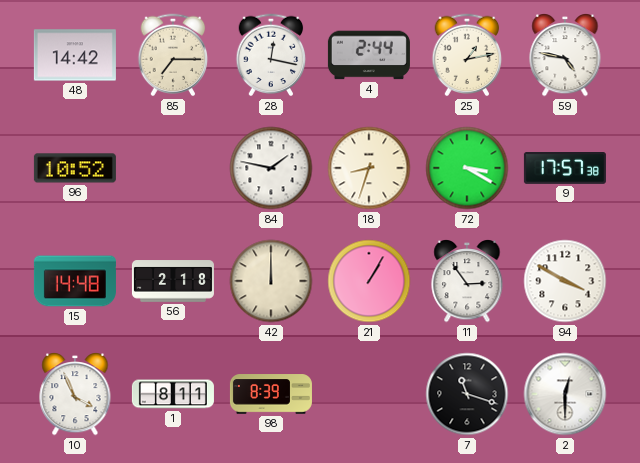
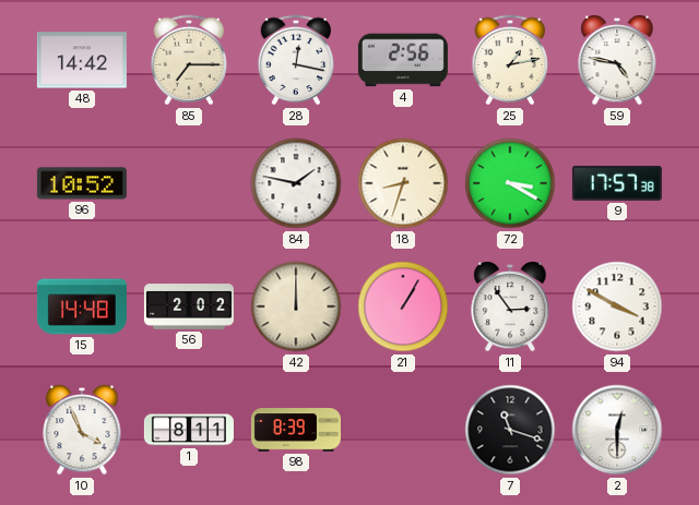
4: 2:44 -> 2:56
56: 2:18 -> 2:02
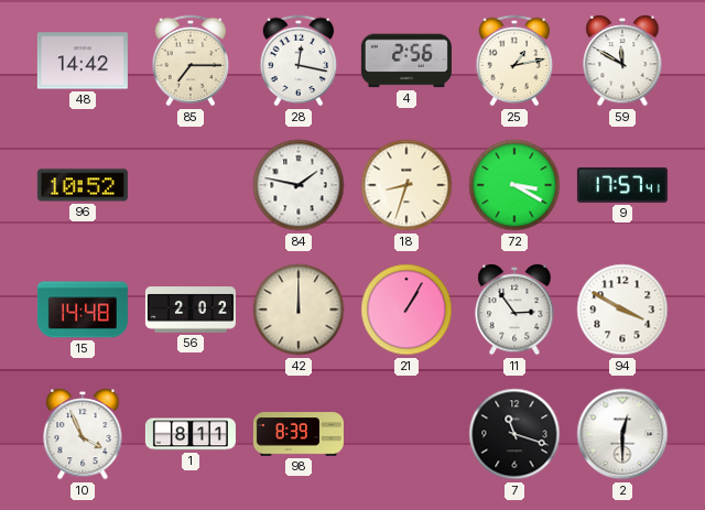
59: 4:47 -> 11:50
9: 17:57:38 -> 17:57:41
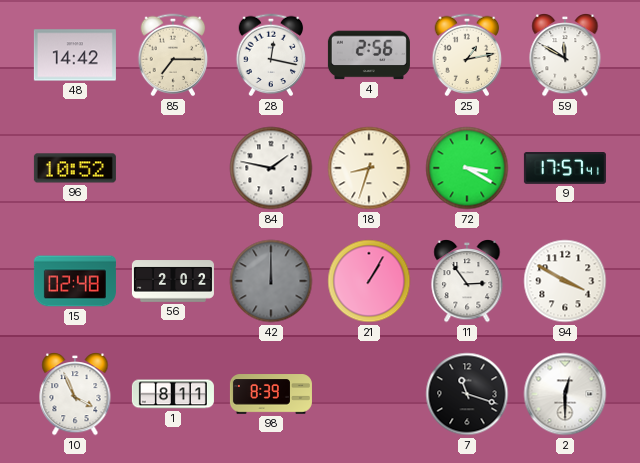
15: 14:48 -> 02:48
42 dial: cream -> grey
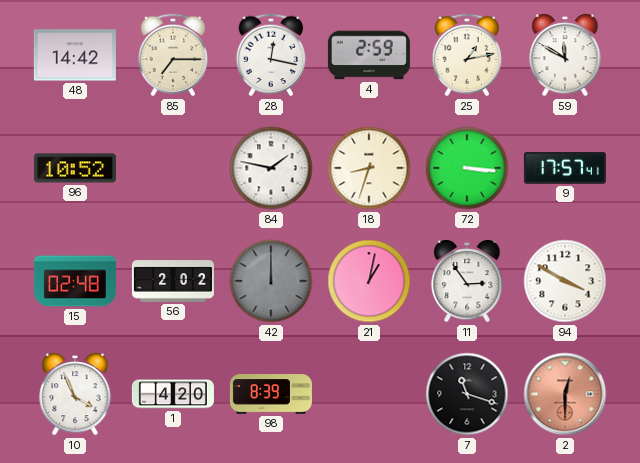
4: 2:56 -> 2:59
72: 3:20 -> 3:16
21: 1:05 -> 1:02
1: 8:11 -> 4:20
2 dial: white -> salmon
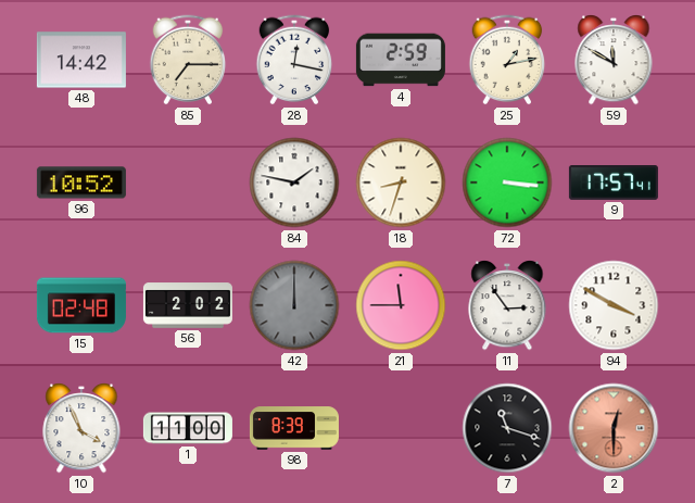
21: 1:02 -> 11:45
1: 4:20 -> 11:00
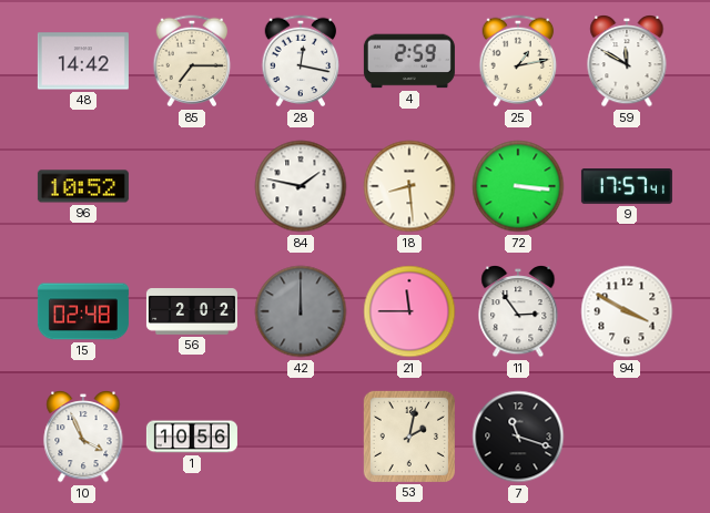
18: 8:33 -> 8:29
1: 11:00 -> 10:56
98: 8:39 -> none
53: none -> 2:02
2: 12:30 -> none
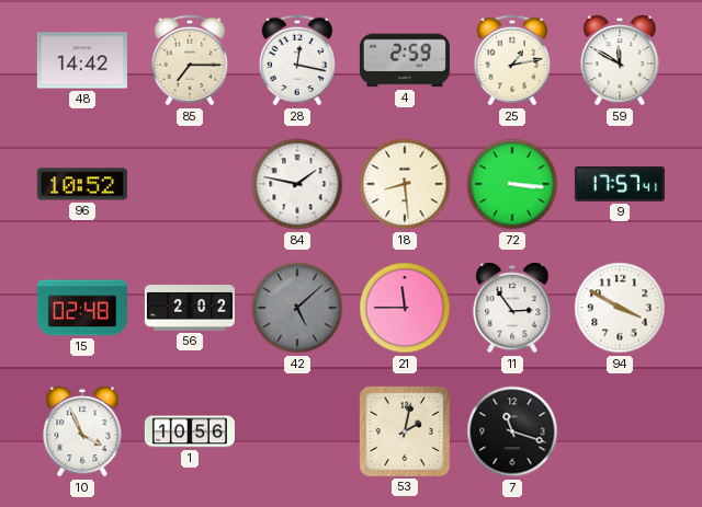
42: 12:00 -> 5:08
